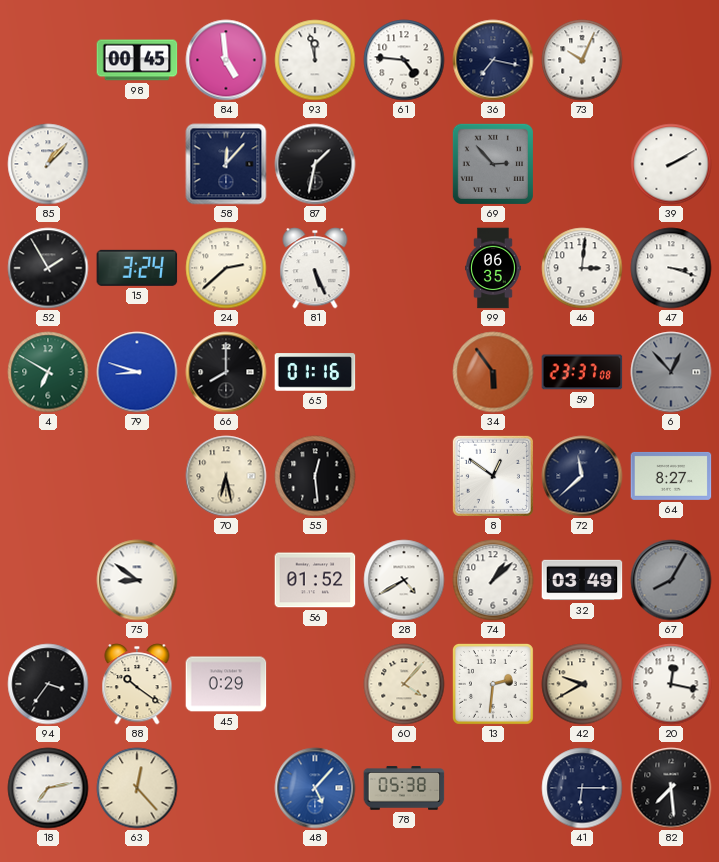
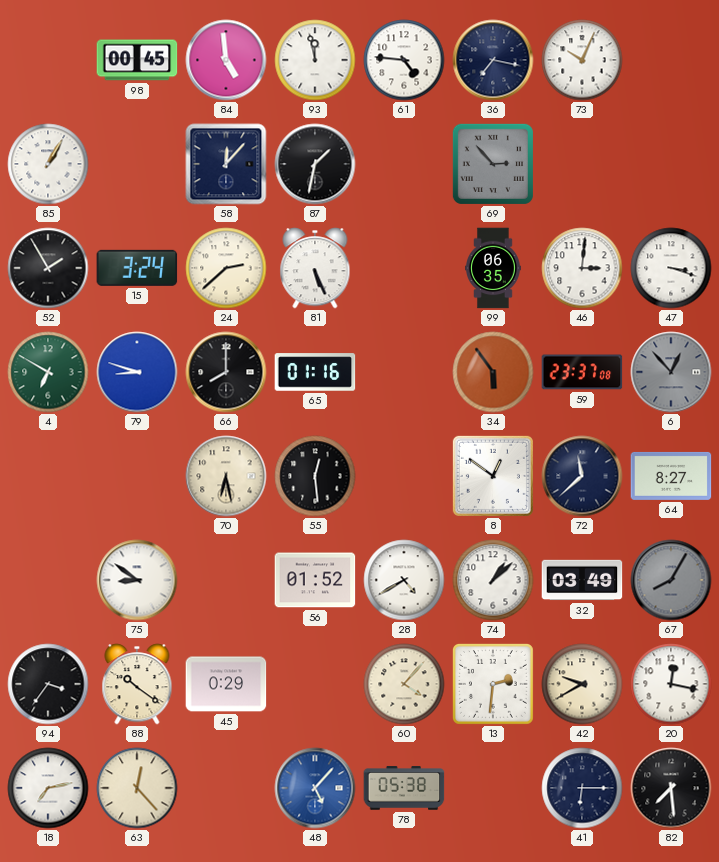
85: 1:07 -> 1:05
39: 2:10 -> none
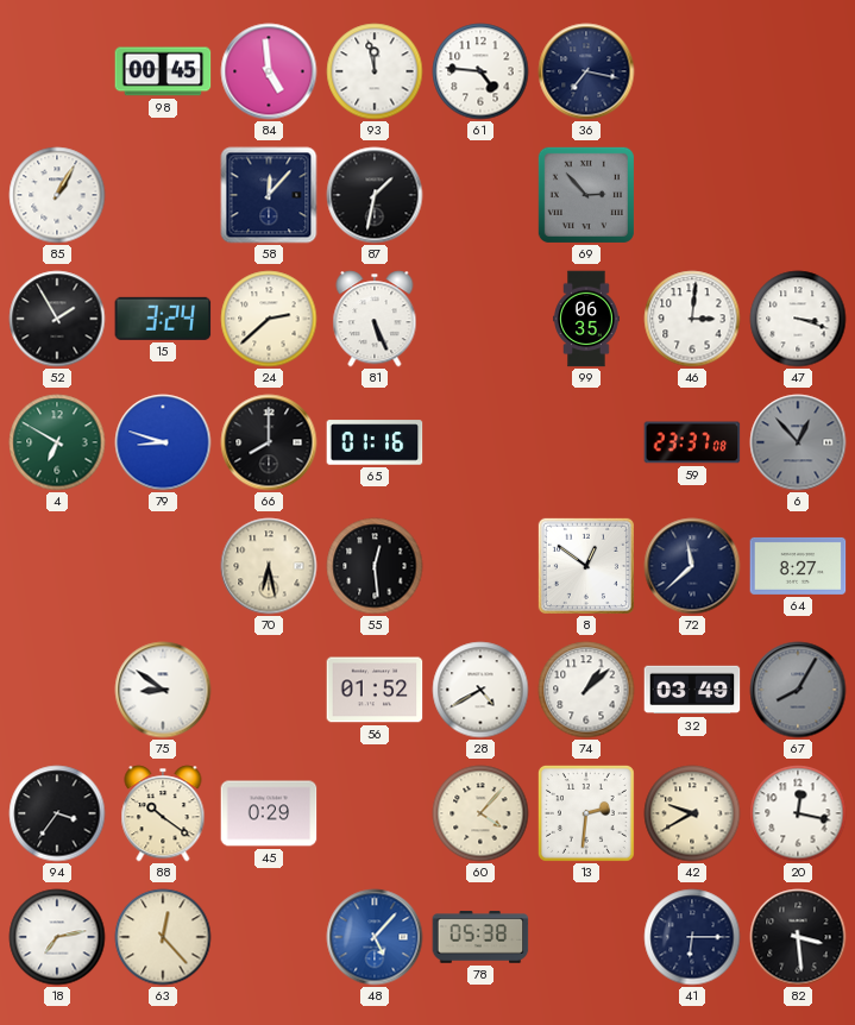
73: 10:04 -> none
34: 5:54 -> none
82: 7:29 -> 3:29
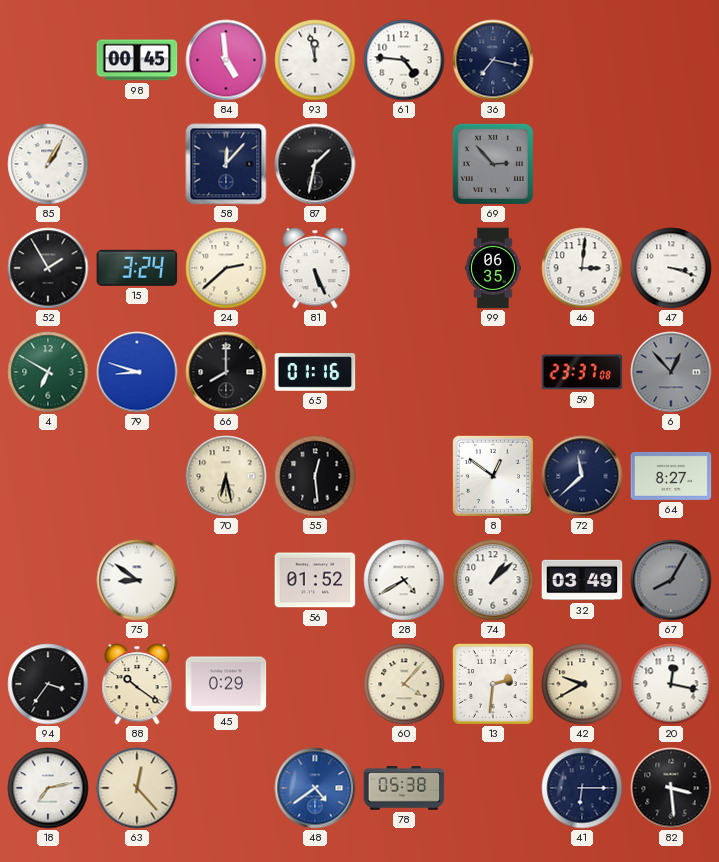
48: 5:07 -> 4:39
